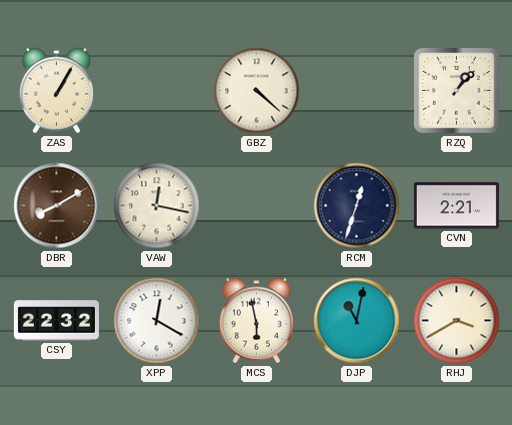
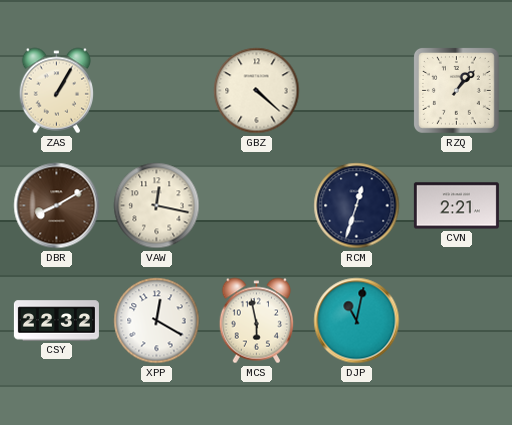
RHJ: 3:40 -> none
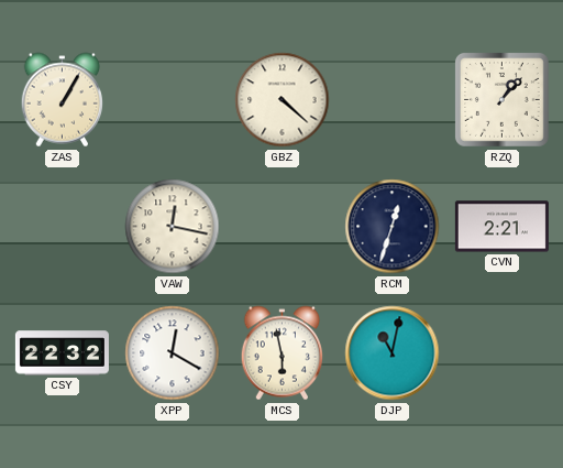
DBR: 8:10 -> none
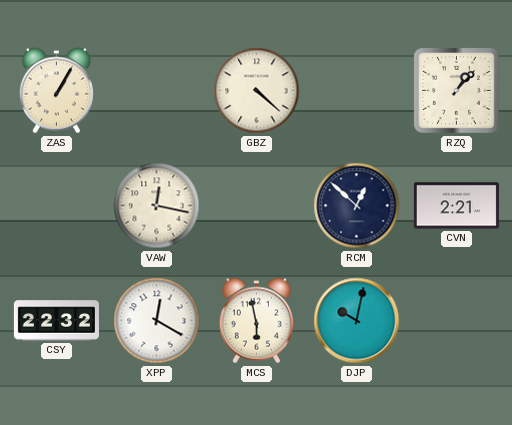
RCM: 12:33 -> 12:52
DJP: 11:02 -> 10:02
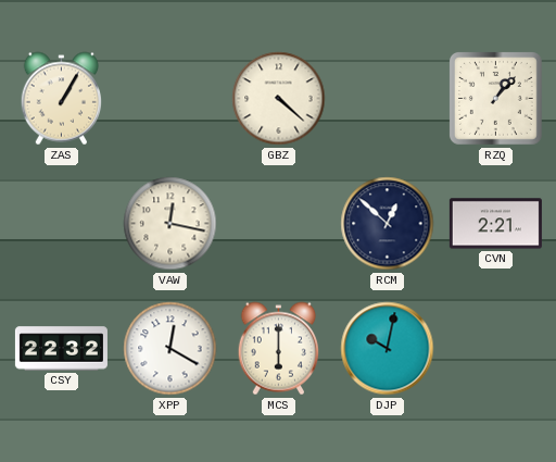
MCS: 5:58 -> 6:00
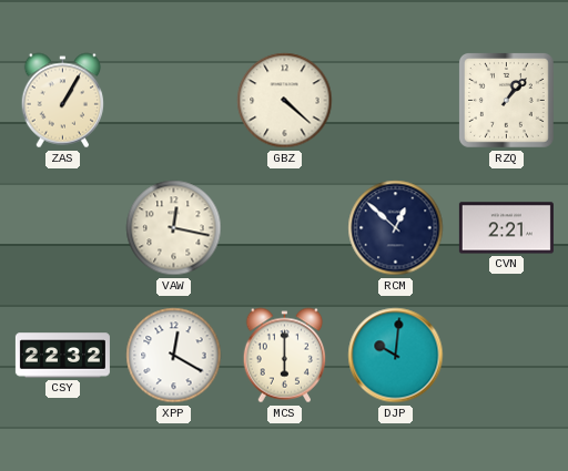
DJP: 10:02 -> 10:01
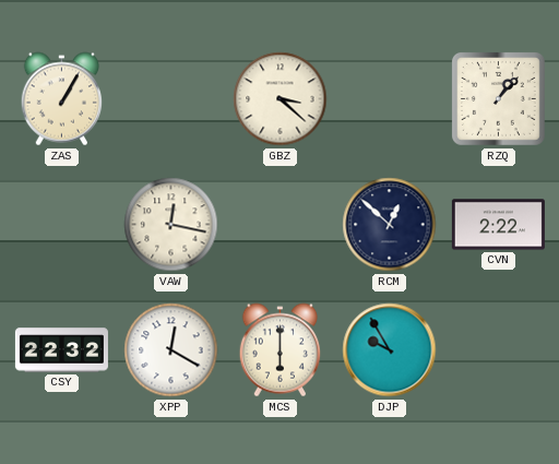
GBZ: 4:22 -> 3:22
CVN: 2:21 -> 2:22
DJP: 10:01 -> 9:55
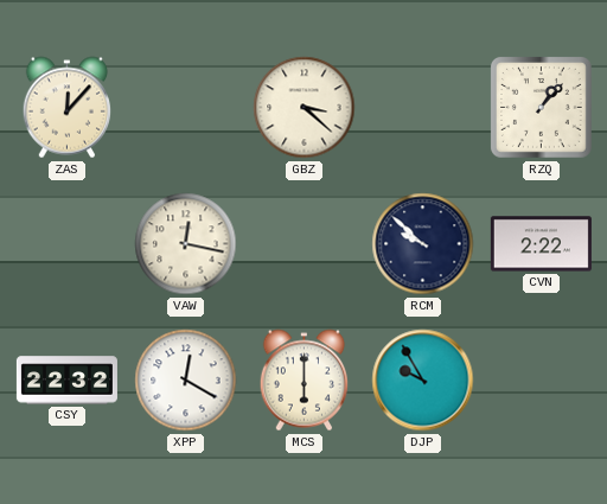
ZAS: 1:05 -> 12:07
RCM: 12:52 -> 9:52
